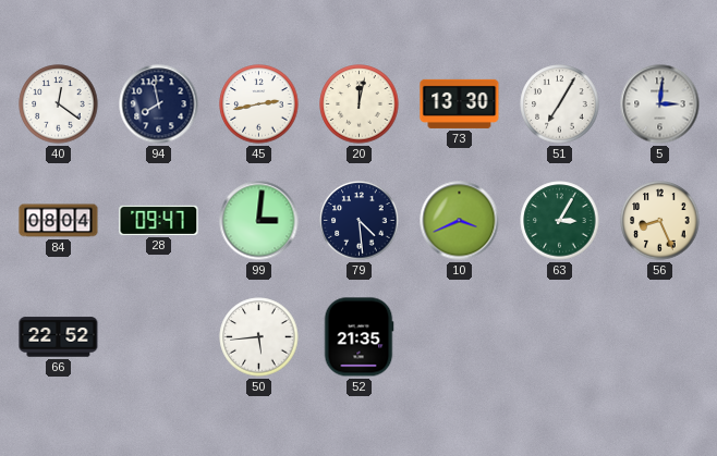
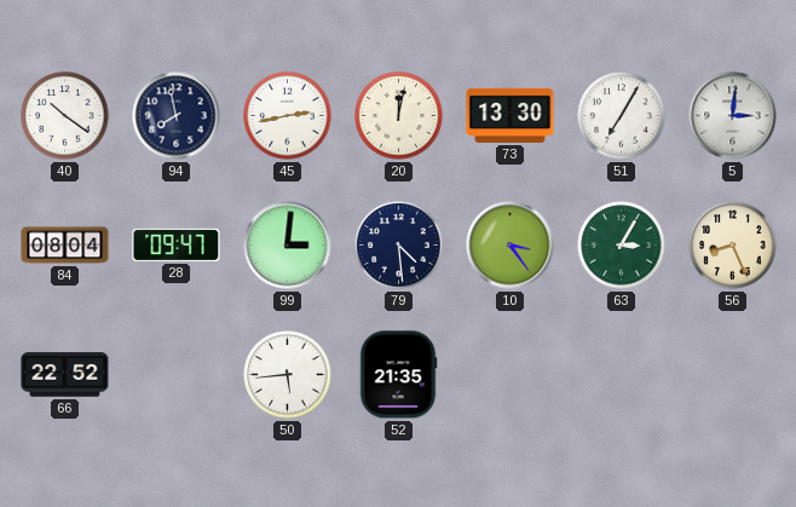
40: 12:21 -> 10:21
10: 3:41 -> 3:24
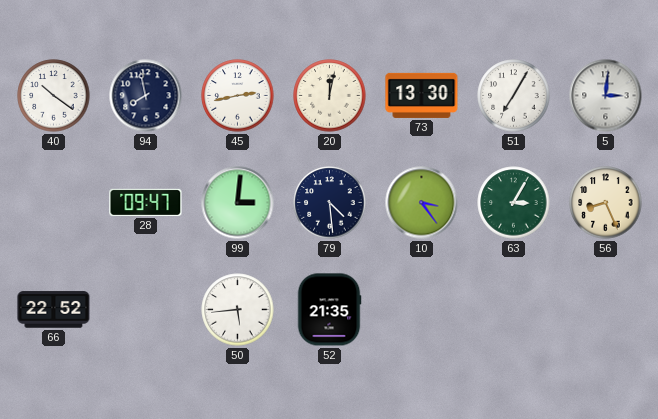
84: 08:04 -> none
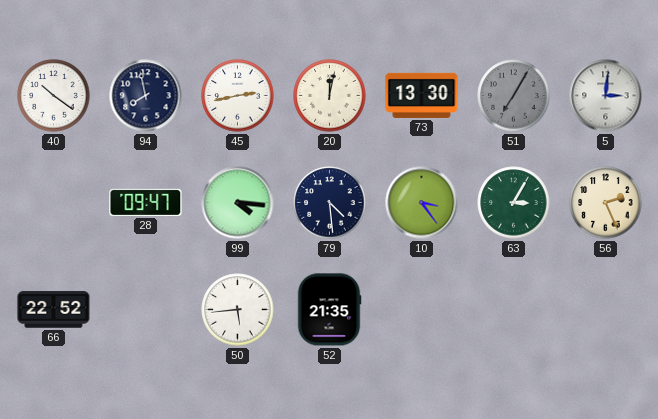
51 dial: white -> grey
99: 3:01 -> 4:16
56: 8:26 -> 2:26
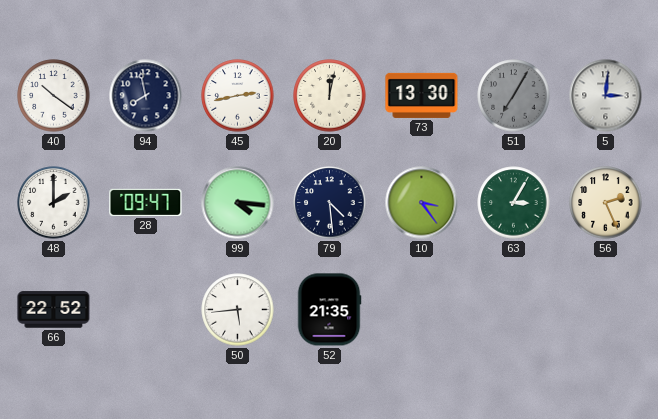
48: none -> 2:00
